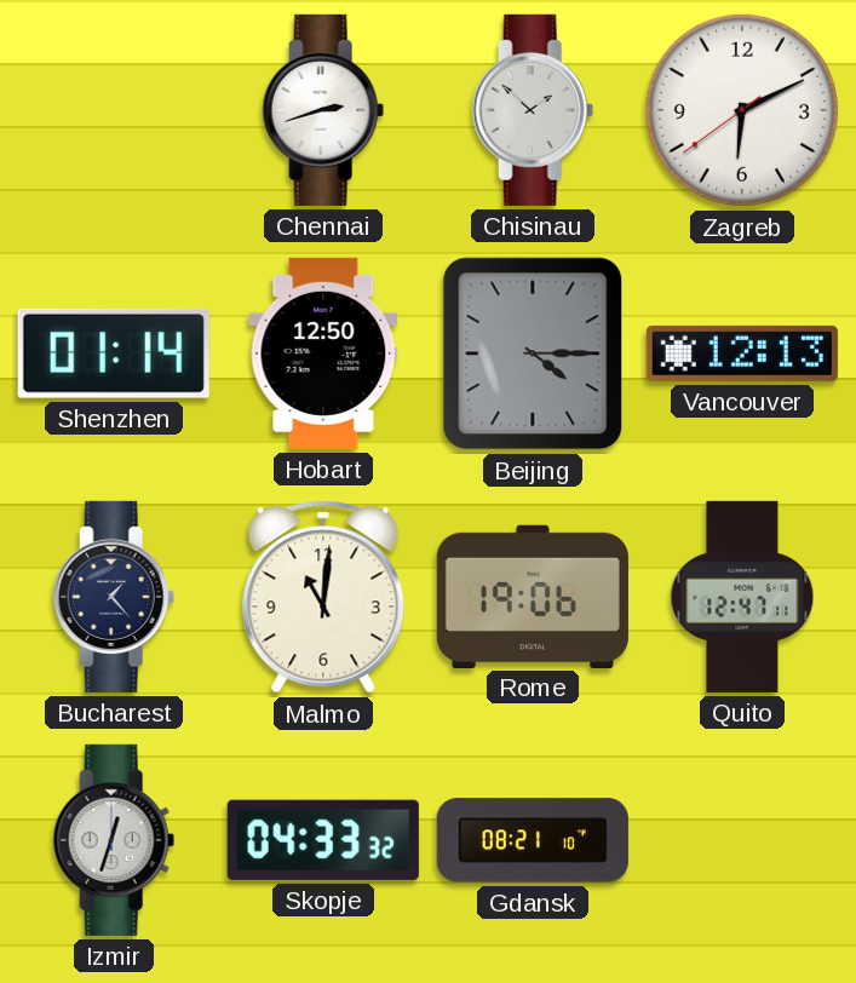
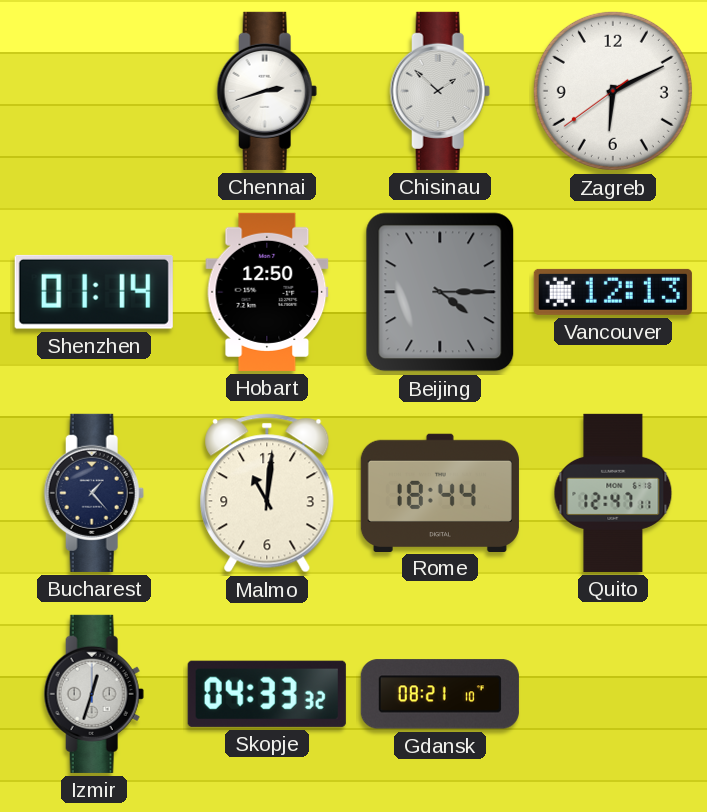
Rome: 19:06 -> 18:44
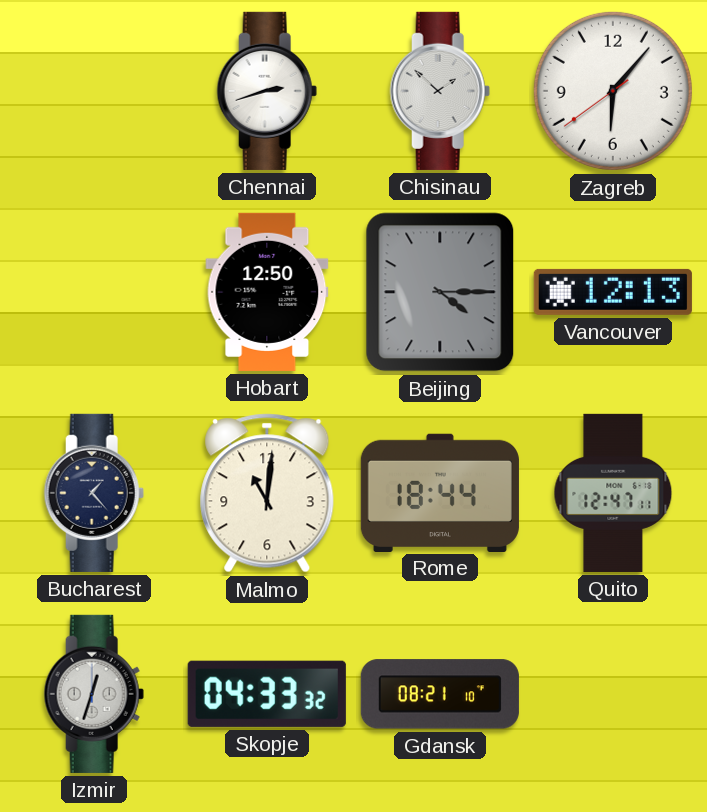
Zagreb: 6:10 -> 6:06
Shenzhen: 01:14 -> none
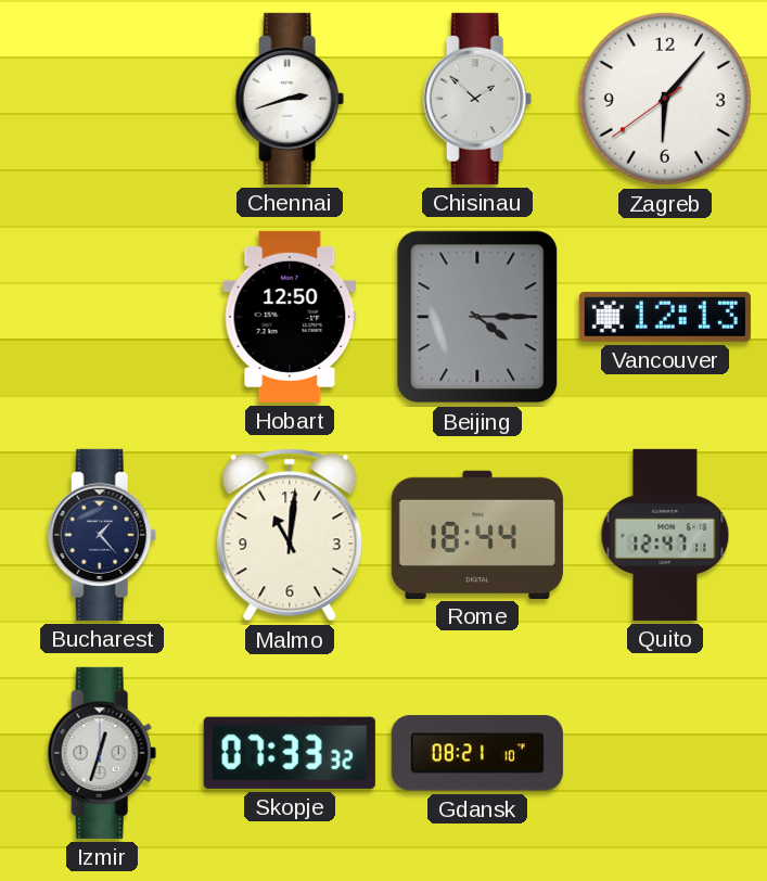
Skopje: 04:33 -> 07:33
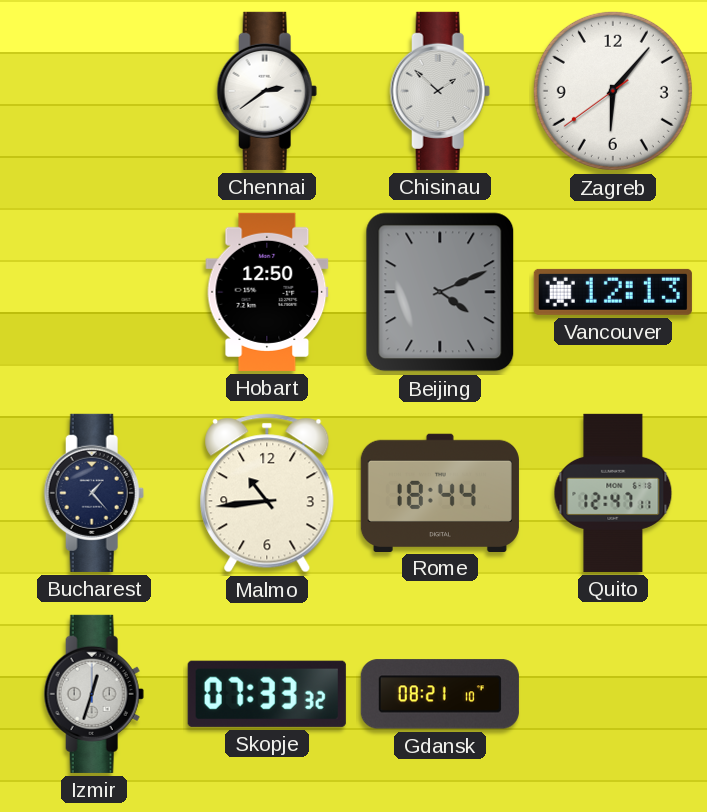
Chennai: 2:42 -> 2:39
Beijing: 4:15 -> 4:11
Malmo: 11:01 -> 10:44
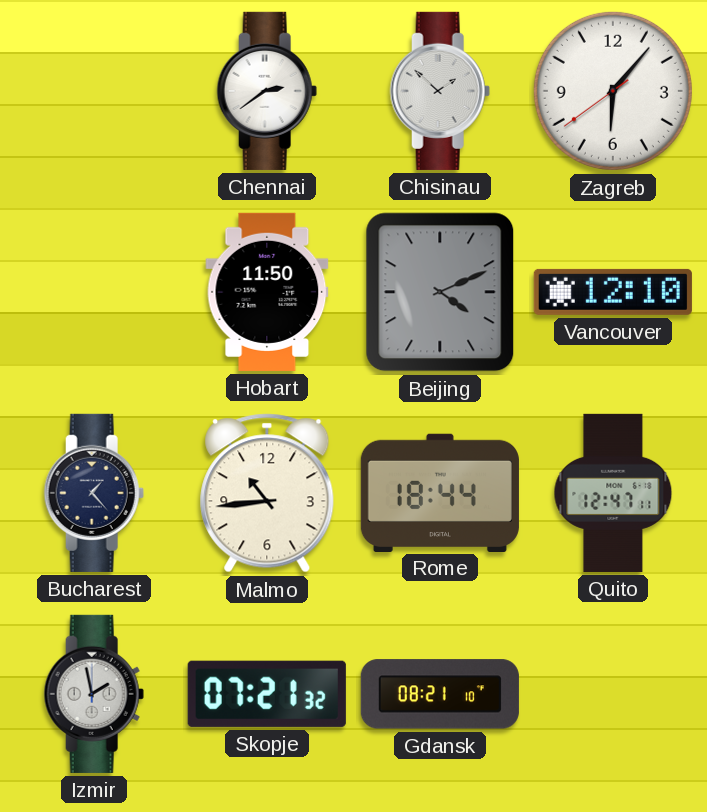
Hobart: 12:50 -> 11:50
Vancouver: 12:13 -> 12:10
Izmir: 12:33 -> 1:58
Skopje: 07:33 -> 07:21
